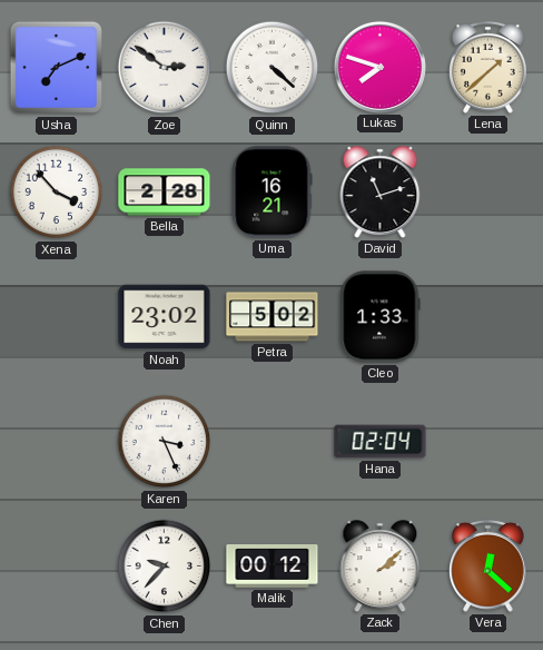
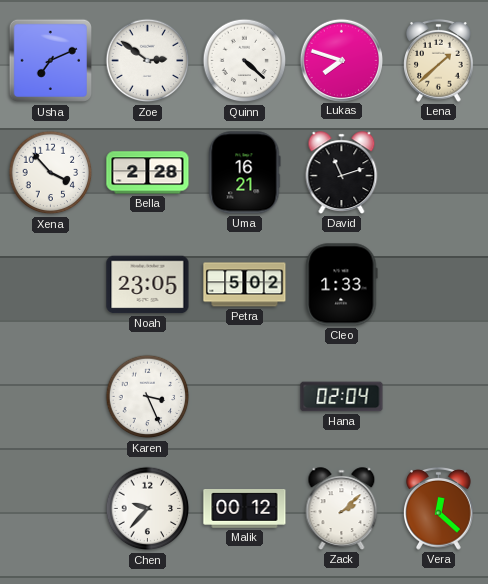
Noah: 23:02 -> 23:05
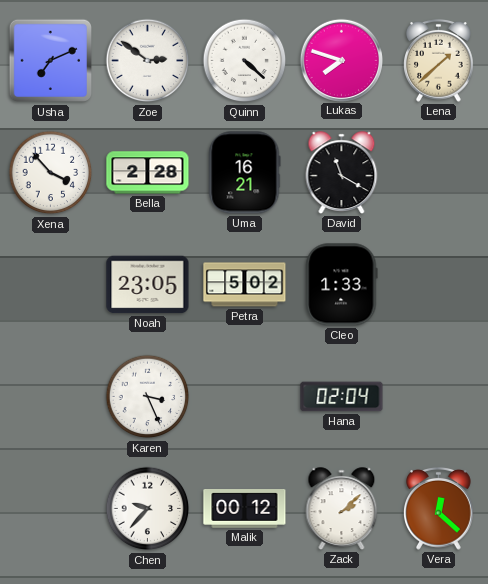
David: 11:12 -> 11:20
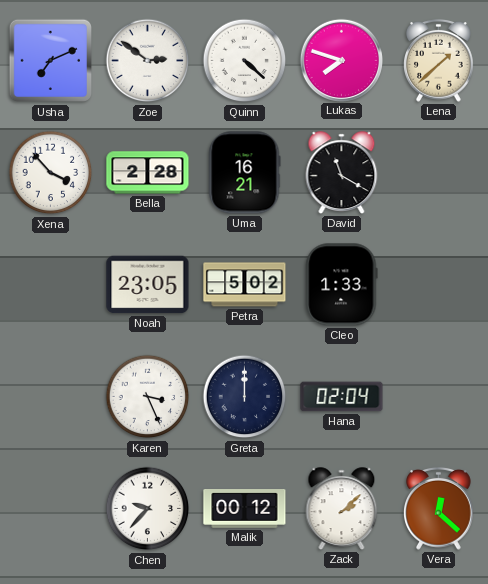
Greta: none -> 12:00
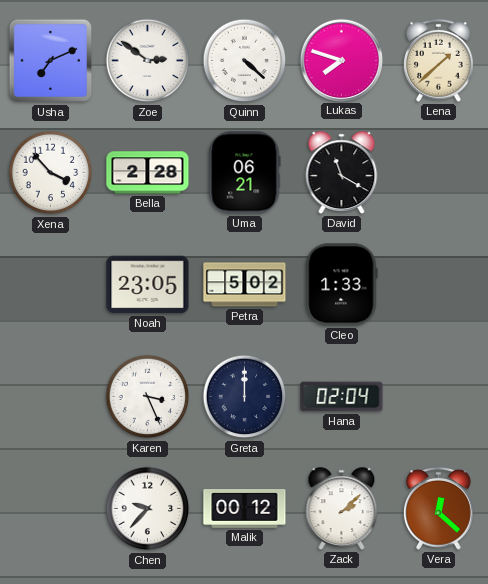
Uma: 16:21 -> 06:21
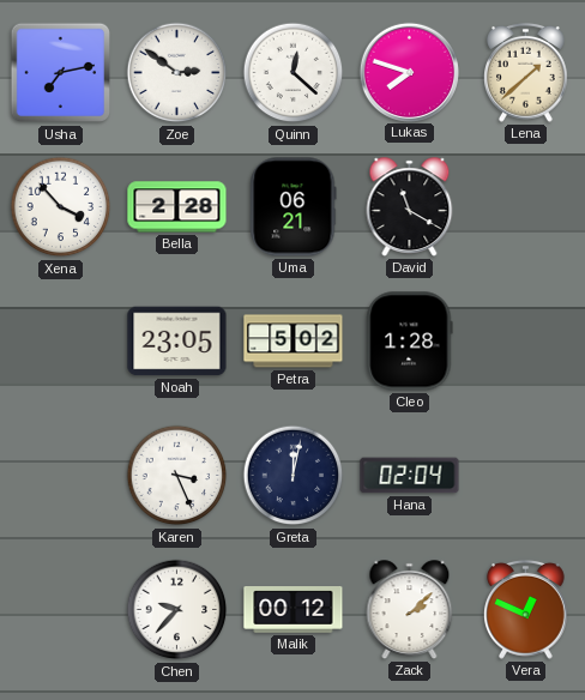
Usha: 7:11 -> 7:13
Quinn: 4:22 -> 12:22
Cleo: 1:33 -> 1:28
Greta: 12:00 -> 12:02
Vera: 12:22 -> 12:49
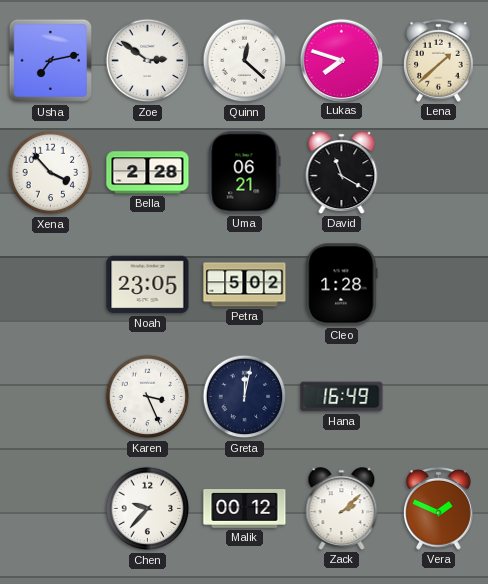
Hana: 02:04 -> 16:49
Vera: 12:49 -> 1:49
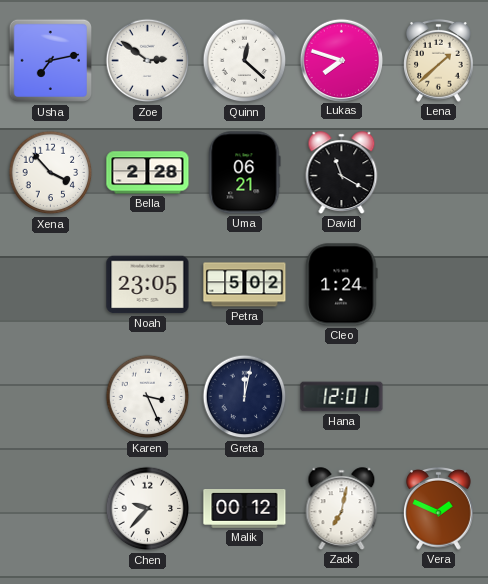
Cleo: 1:28 -> 1:24
Hana: 16:49 -> 12:01
Zack: 2:08 -> 7:02
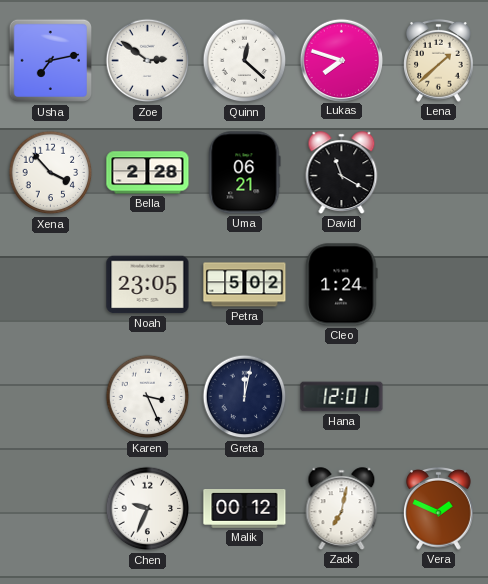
Chen: 9:37 -> 9:34
